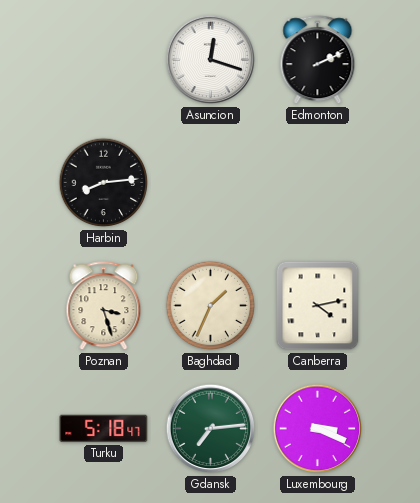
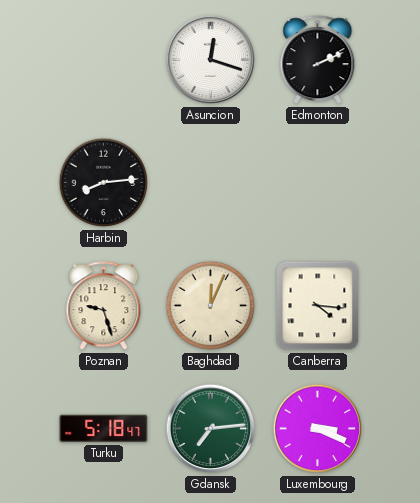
Poznan: 3:27 -> 9:27
Baghdad: 1:34 -> 12:04
Canberra: 4:13 -> 4:16
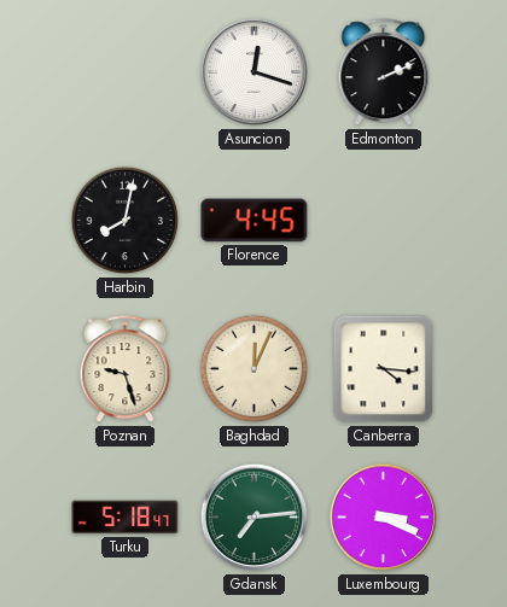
Harbin: 8:14 -> 8:02
Florence: none -> 4:45
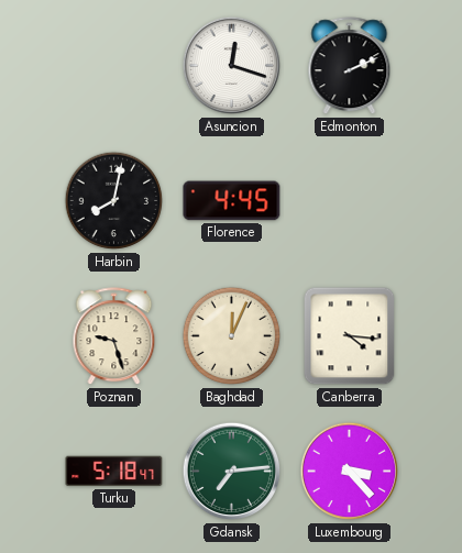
Luxembourg: 3:19 -> 3:23
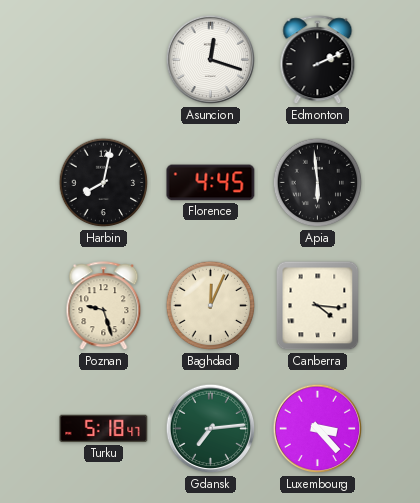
Apia: none -> 5:59
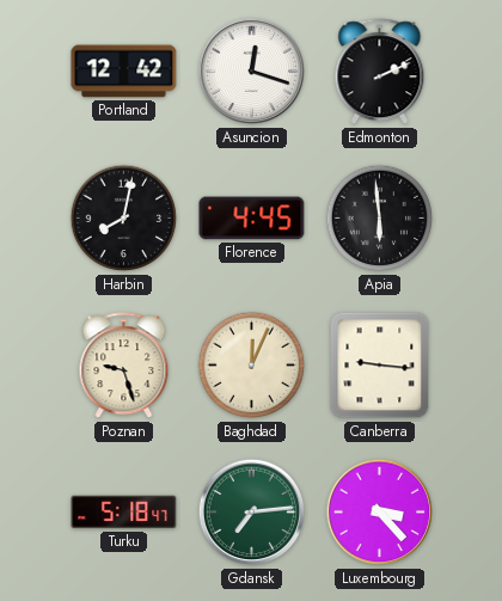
Portland: none -> 12:42
Canberra: 4:16 -> 9:16
